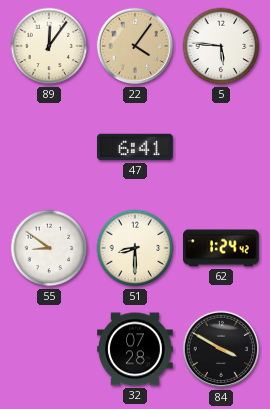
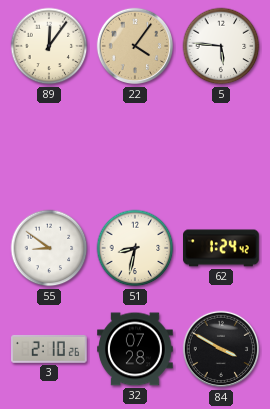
47: 6:41 -> none
51: 8:30 -> 8:32
3: none -> 2:10
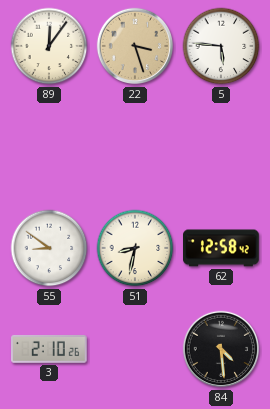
22: 4:06 -> 3:27
62: 1:24 -> 12:58
32: 07:28 -> none
84: 3:50 -> 4:29
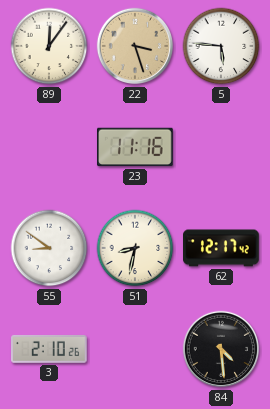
23: none -> 11:16
62: 12:58 -> 12:17
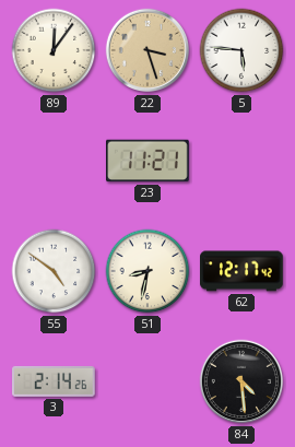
23: 11:16 -> 11:21
55: 8:51 -> 4:51
3: 2:10 -> 2:14
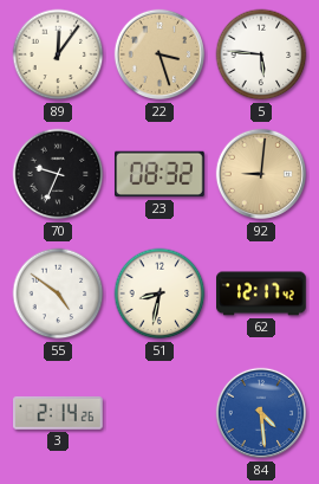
70: none -> 9:34
23: 11:21 -> 08:32
92: none -> 9:01
84 dial: black -> blue
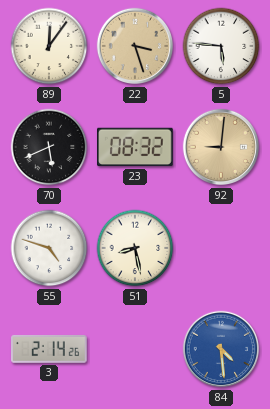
70: 9:34 -> 5:41
55: 4:51 -> 4:48
51: 8:32 -> 8:28
62: 12:17 -> none
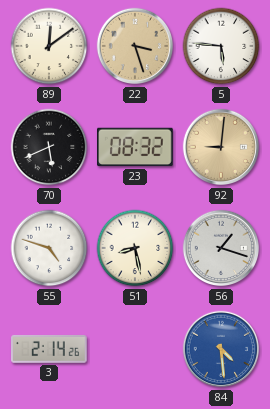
89: 12:06 -> 12:09
56: none -> 1:18
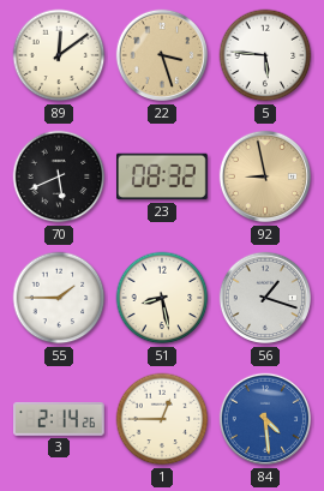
92: 9:01 -> 8:58
55: 4:48 -> 1:45
1: none -> 12:45
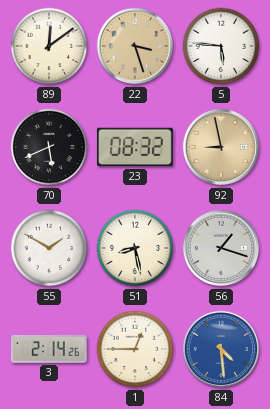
55: 1:45 -> 1:50
